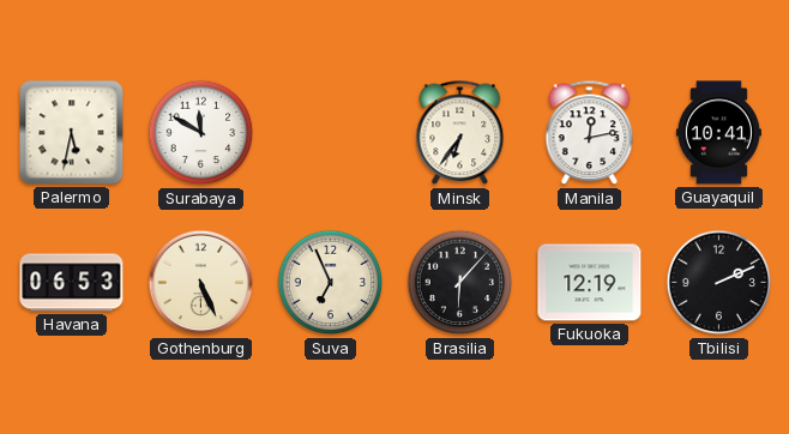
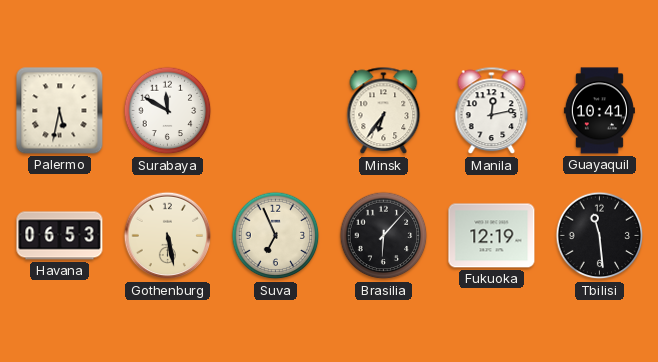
Gothenburg: 5:26 -> 5:28
Tbilisi: 2:11 -> 11:29
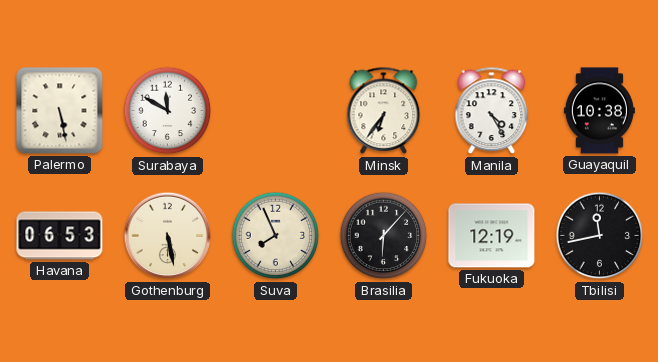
Palermo: 5:32 -> 5:28
Manila: 12:13 -> 4:25
Guayaquil: 10:41 -> 10:38
Suva: 6:56 -> 7:56
Tbilisi: 11:29 -> 11:43
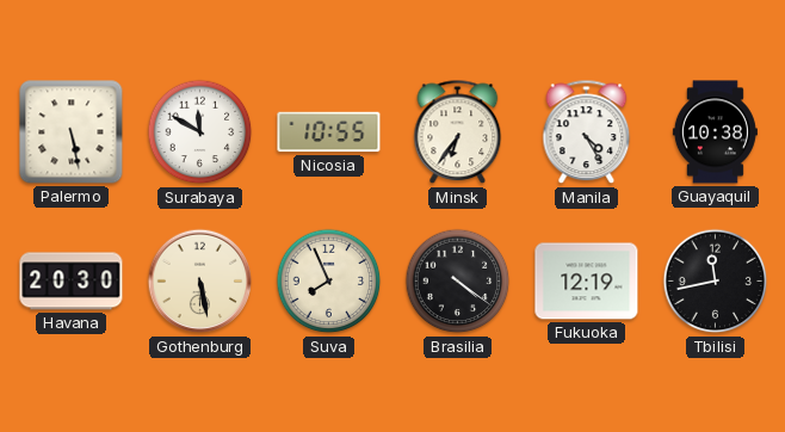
Nicosia: none -> 10:55
Havana: 06:53 -> 20:30
Brasilia: 6:07 -> 4:21
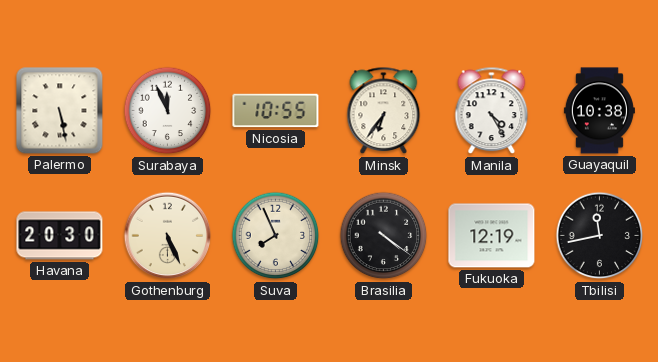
Surabaya: 11:50 -> 11:56
Gothenburg: 5:28 -> 5:26
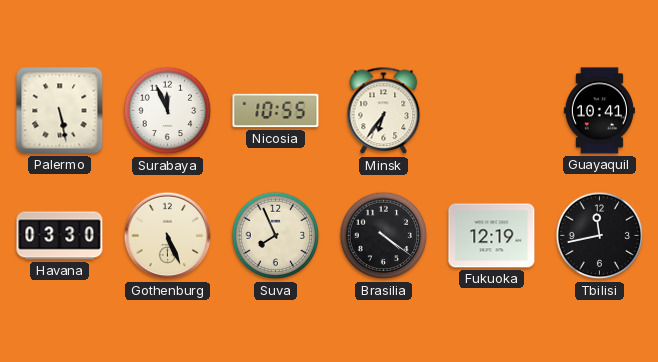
Manila: 4:25 -> none
Guayaquil: 10:38 -> 10:41
Havana: 20:30 -> 03:30
